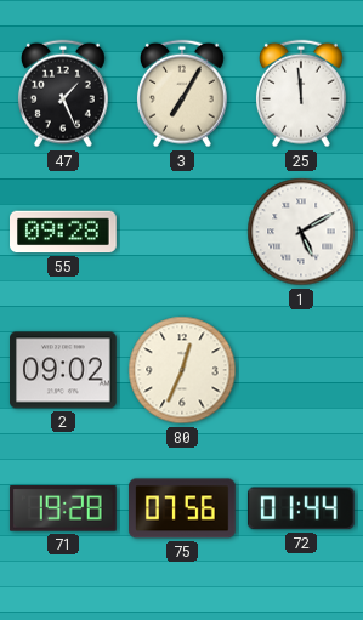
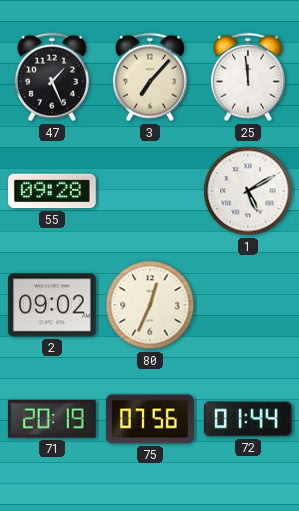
3: 7:05 -> 7:07
71: 19:28 -> 20:19
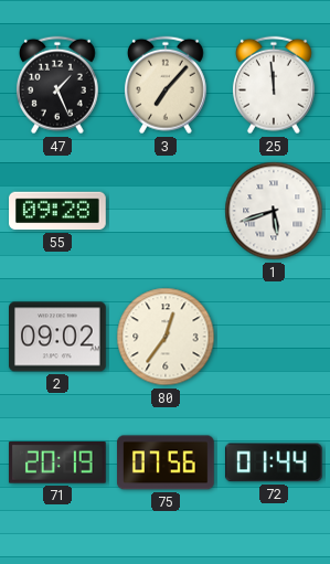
1: 5:10 -> 5:42
80: 12:34 -> 12:36
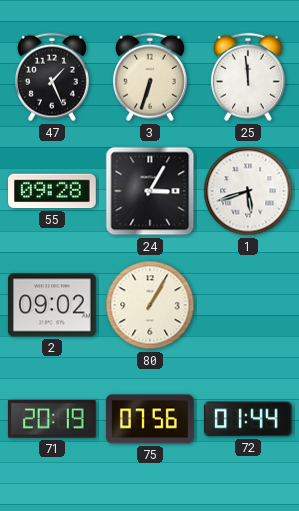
3: 7:07 -> 6:33
24: none -> 3:05
80: 12:36 -> 1:05
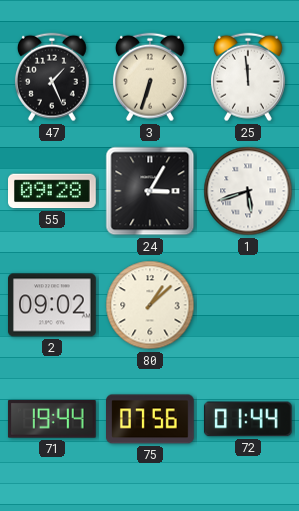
80: 1:05 -> 1:08
71: 20:19 -> 19:44
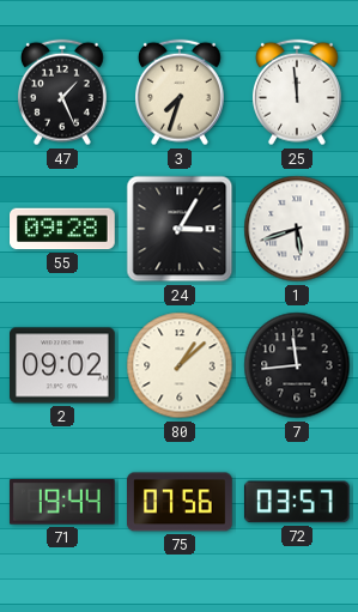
3: 6:33 -> 7:33
7: none -> 11:44
72: 01:44 -> 03:57
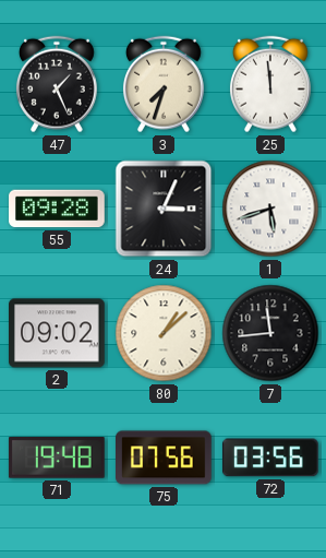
24: 3:05 -> 3:04
71: 19:44 -> 19:48
72: 03:57 -> 03:56
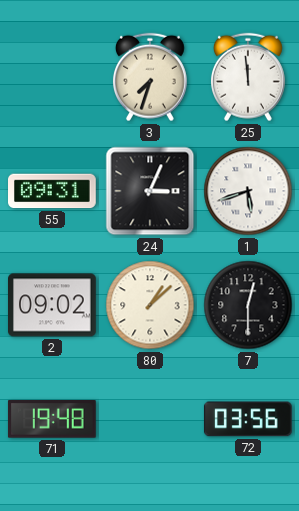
47: 1:26 -> none
55: 09:28 -> 09:31
7: 11:44 -> 12:30
75: 07:56 -> none
